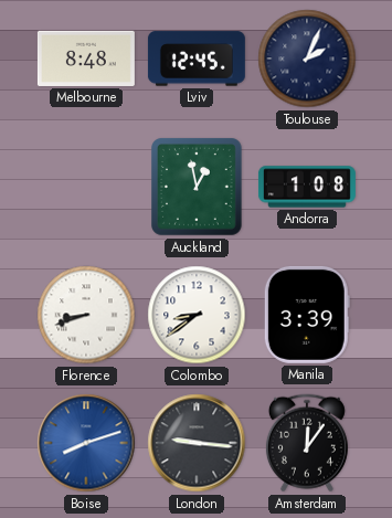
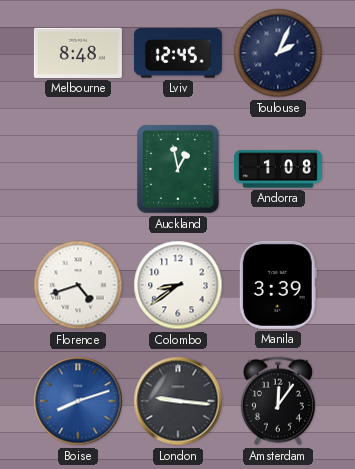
Florence: 8:42 -> 4:42
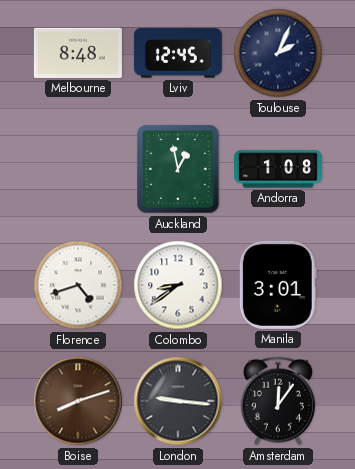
Manila: 3:39 -> 3:01
Boise dial: blue -> brown
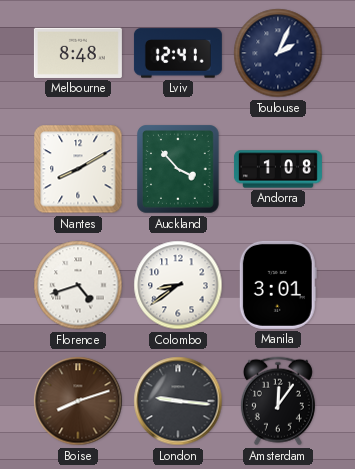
Lviv: 12:45 -> 12:41
Nantes: none -> 8:10
Auckland: 12:58 -> 3:53
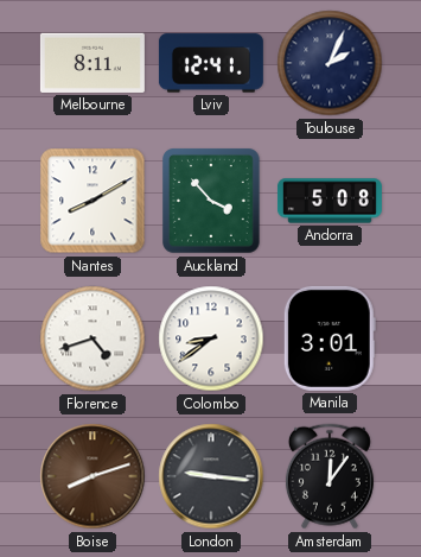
Melbourne: 8:48 -> 8:11
Andorra: 1:08 -> 5:08
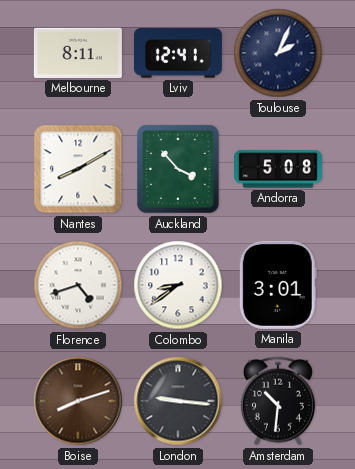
Amsterdam: 12:06 -> 10:31
